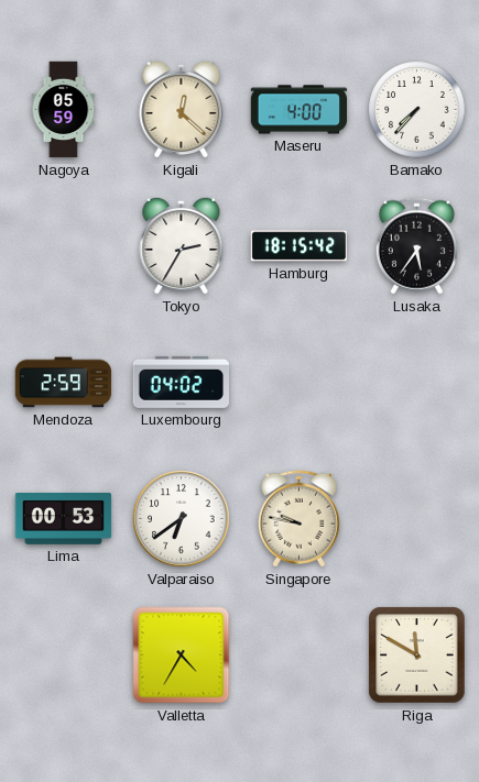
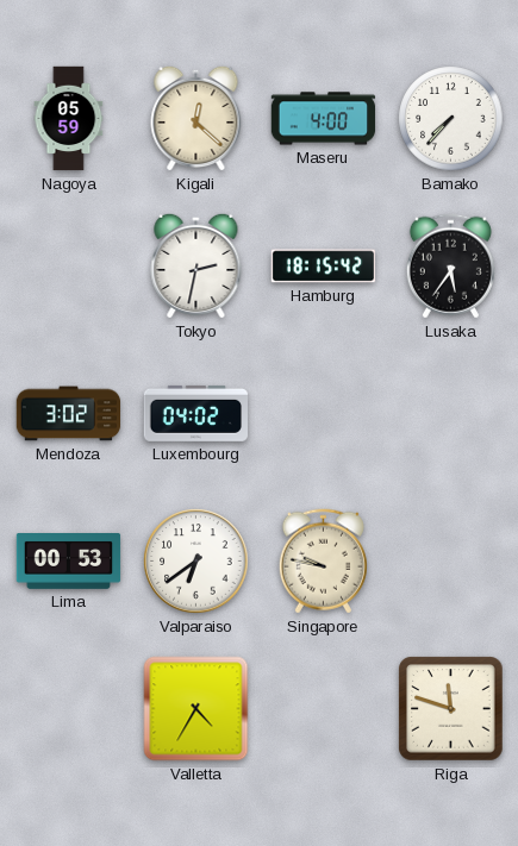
Tokyo: 2:35 -> 2:32
Mendoza: 2:59 -> 3:02
Riga: 11:50 -> 11:48
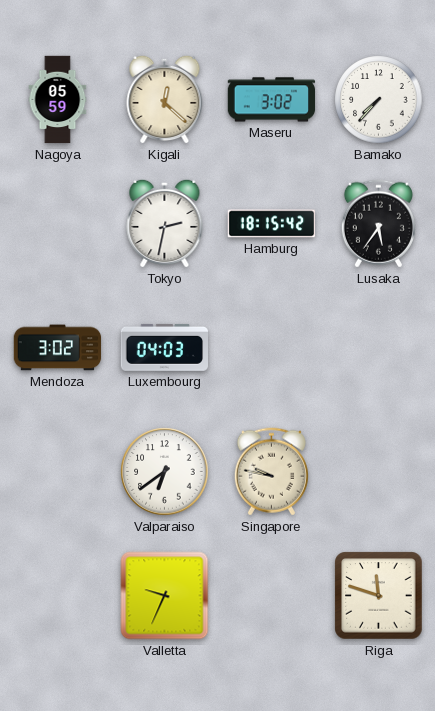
Maseru: 4:00 -> 3:02
Luxembourg: 04:02 -> 04:03
Lima: 00:53 -> none
Valletta: 4:35 -> 9:34
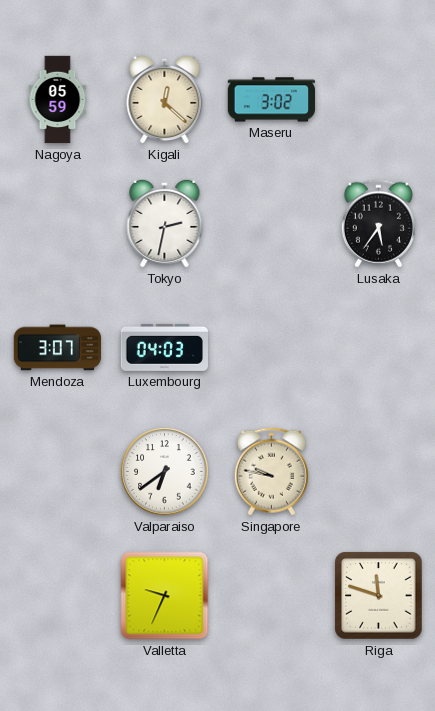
Bamako: 7:37 -> none
Hamburg: 18:15 -> none
Mendoza: 3:02 -> 3:07
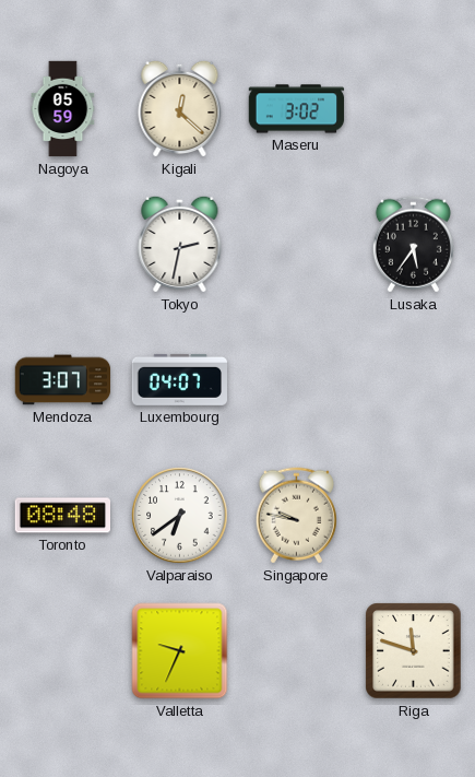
Luxembourg: 04:03 -> 04:07
Toronto: none -> 08:48
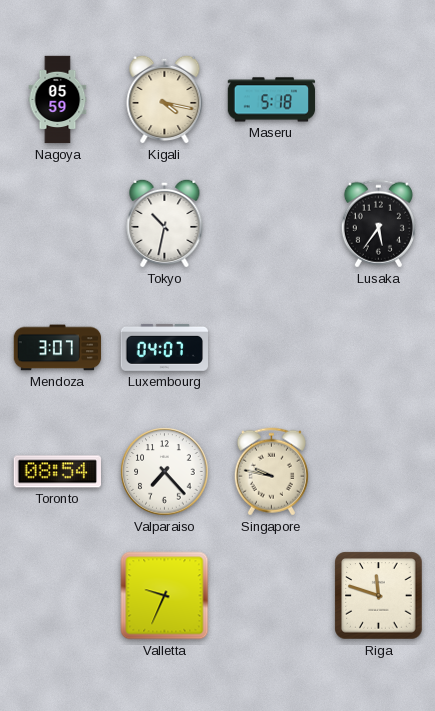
Kigali: 12:22 -> 4:17
Maseru: 3:02 -> 5:18
Tokyo: 2:32 -> 10:32
Toronto: 08:48 -> 08:54
Valparaiso: 6:39 -> 7:23
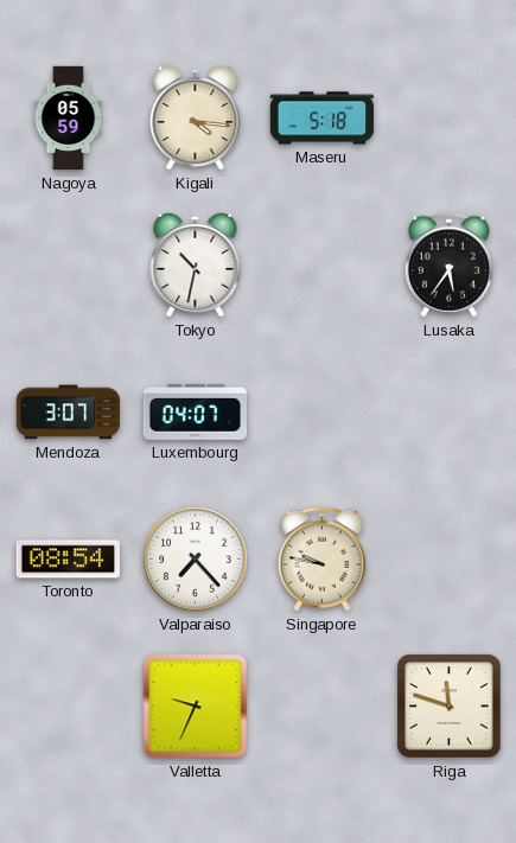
Kigali: 4:17 -> 4:16
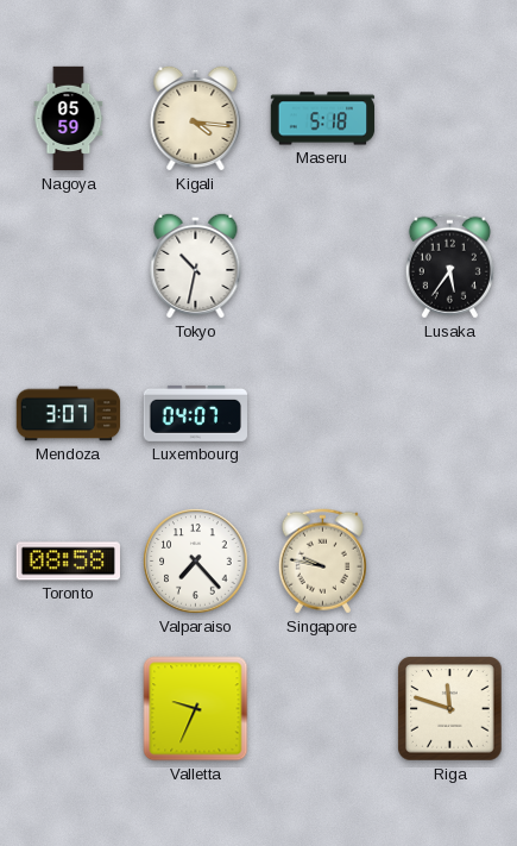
Toronto: 08:54 -> 08:58
